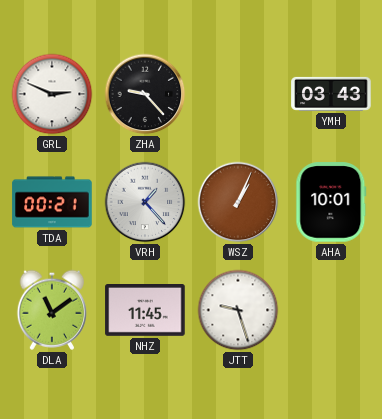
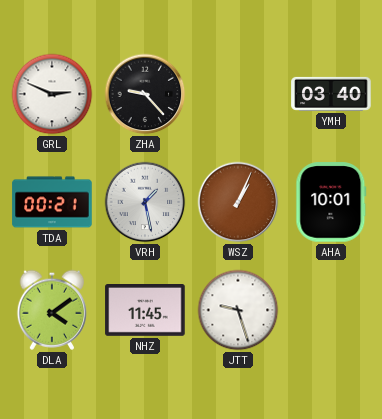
YMH: 03:43 -> 03:40
VRH: 1:23 -> 1:28
DLA: 11:09 -> 4:09
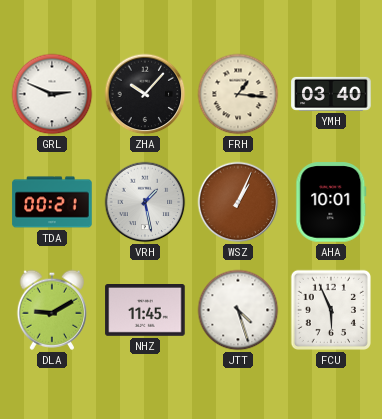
ZHA: 9:23 -> 10:07
FRH: none -> 1:16
DLA: 4:09 -> 9:10
JTT: 9:27 -> 4:27
FCU: none -> 5:56
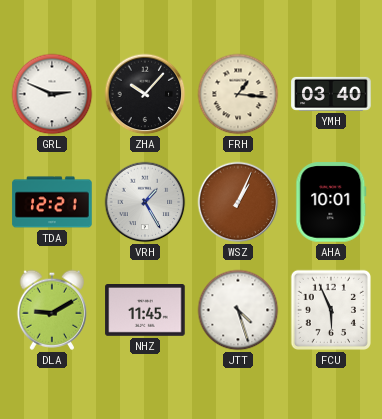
TDA: 00:21 -> 12:21
VRH: 1:28 -> 1:25
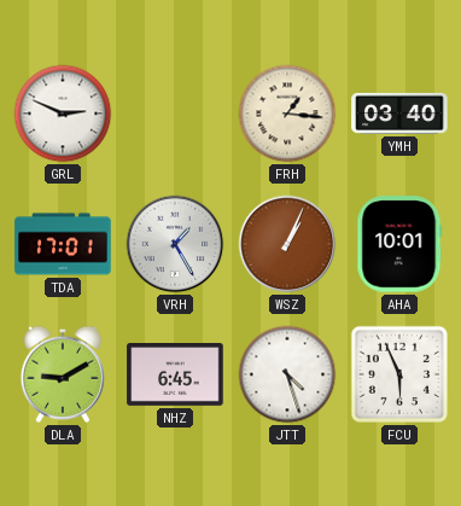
ZHA: 10:07 -> none
TDA: 12:21 -> 17:01
NHZ: 11:45 -> 6:45
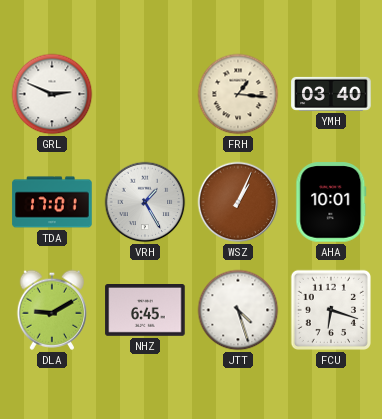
FCU: 5:56 -> 6:18
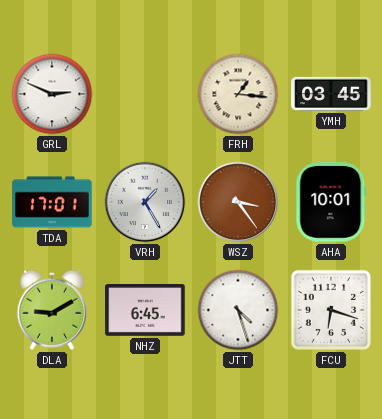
YMH: 03:40 -> 03:45
WSZ: 1:04 -> 3:24
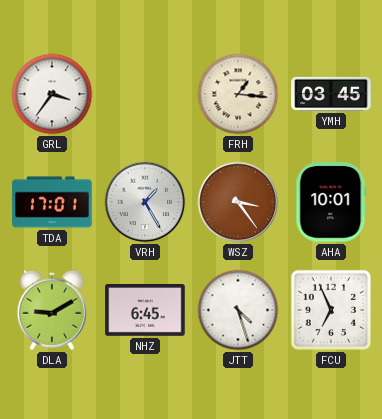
GRL: 2:49 -> 3:36
FCU: 6:18 -> 6:56
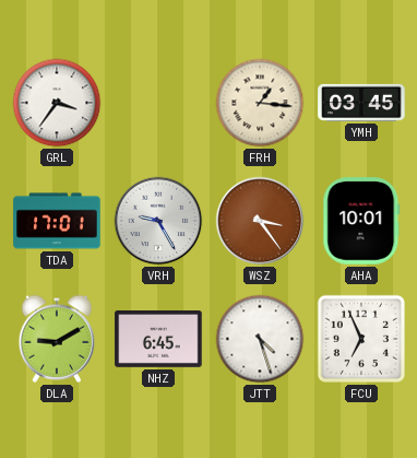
VRH: 1:25 -> 9:25
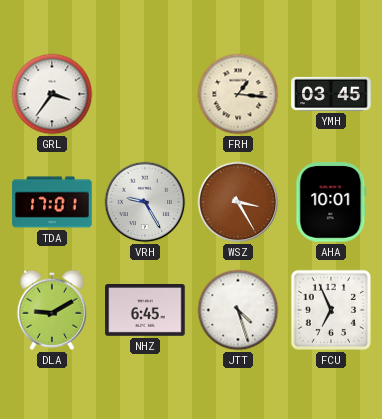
WSZ: 3:24 -> 3:25
